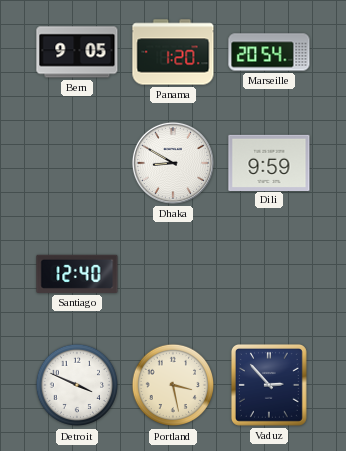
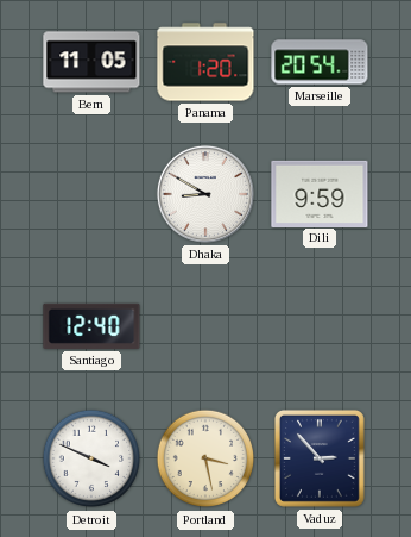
Bern: 9:05 -> 11:05
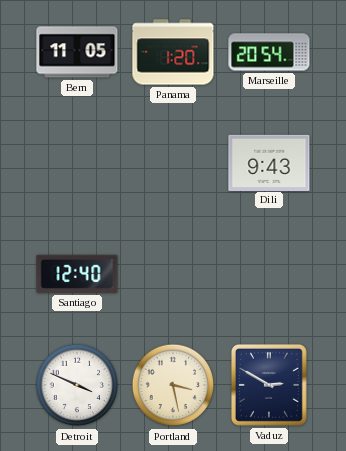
Dhaka: 8:50 -> none
Dili: 9:59 -> 9:43
Vaduz: 2:53 -> 2:50
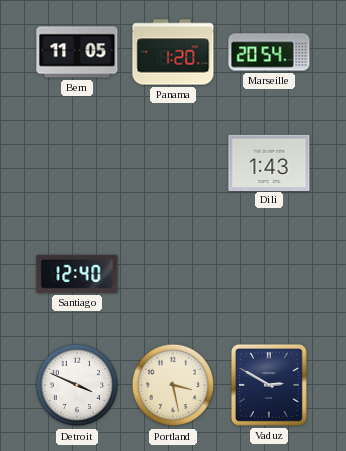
Dili: 9:43 -> 1:43
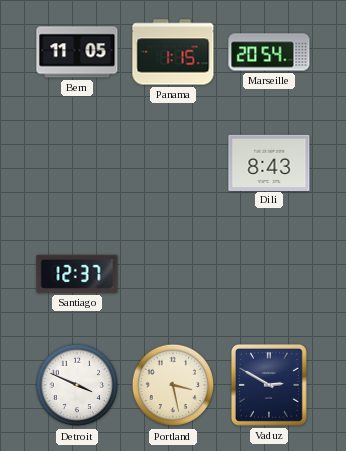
Panama: 1:20 -> 1:15
Dili: 1:43 -> 8:43
Santiago: 12:40 -> 12:37
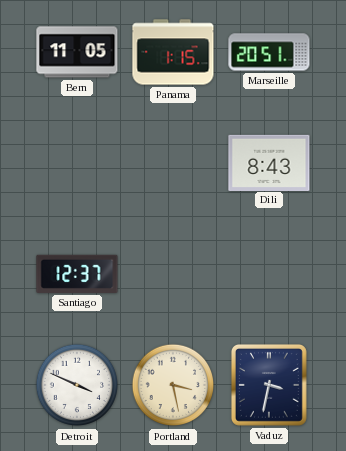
Marseille: 20:54 -> 20:51
Vaduz: 2:50 -> 3:32
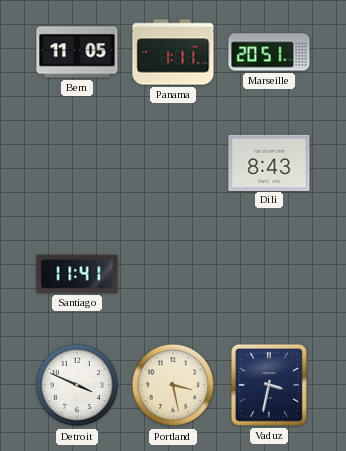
Panama: 1:15 -> 1:11
Santiago: 12:37 -> 11:41
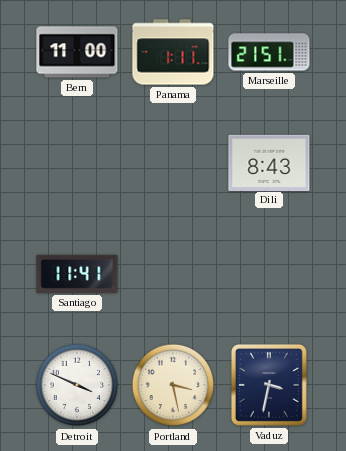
Bern: 11:05 -> 11:00
Marseille: 20:51 -> 21:51
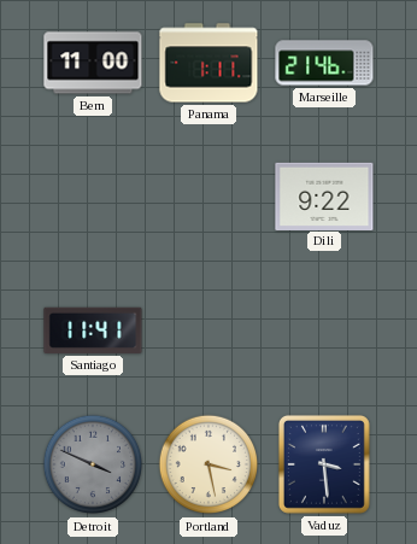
Marseille: 21:51 -> 21:46
Dili: 8:43 -> 9:22
Detroit dial: white -> grey
Vaduz: 3:32 -> 3:29
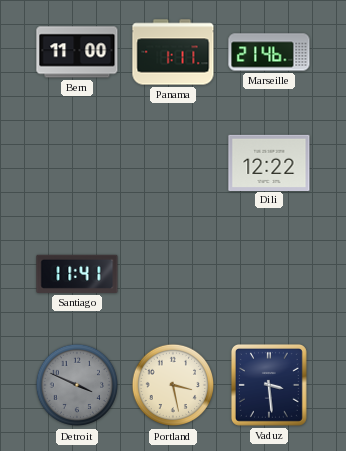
Dili: 9:22 -> 12:22
